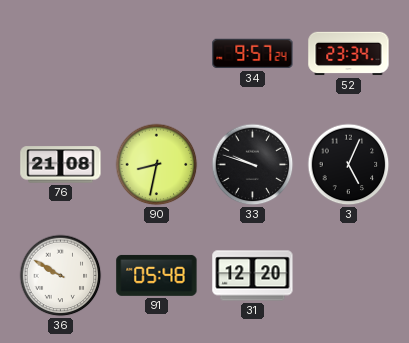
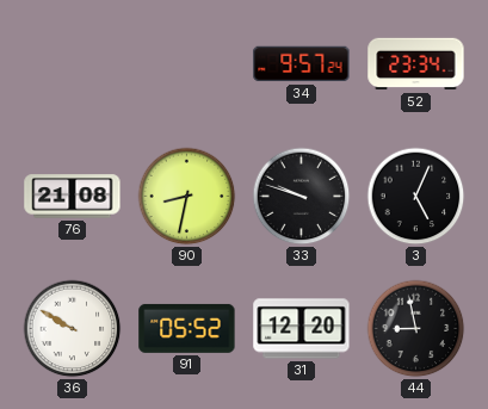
91: 05:48 -> 05:52
44: none -> 8:58
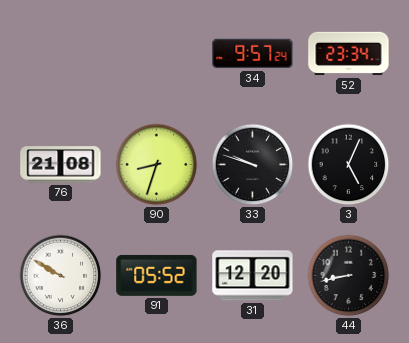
90: 8:32 -> 8:33
44: 8:58 -> 8:43
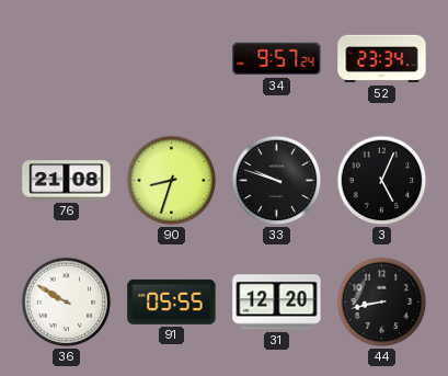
91: 05:52 -> 05:55
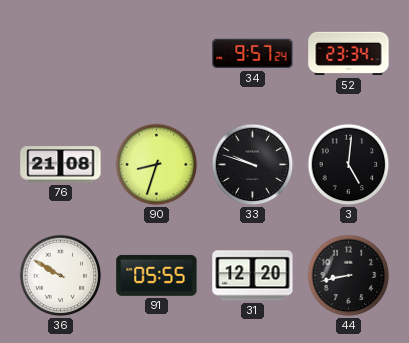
3: 5:04 -> 5:01
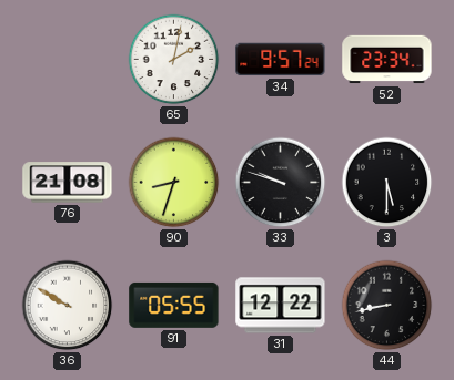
65: none -> 2:02
3: 5:01 -> 5:30
31: 12:20 -> 12:22
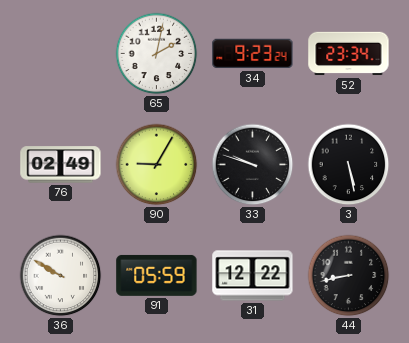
34: 9:57 -> 9:23
76: 21:08 -> 02:49
90: 8:33 -> 9:05
3: 5:30 -> 5:28
91: 05:55 -> 05:59
